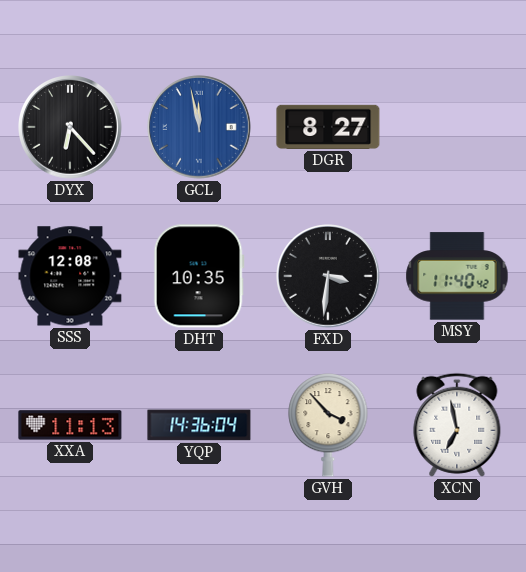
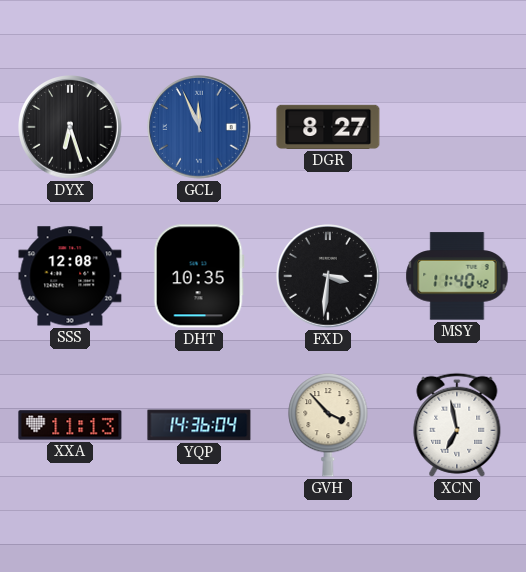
DYX: 6:23 -> 6:27
GCL: 11:58 -> 11:56
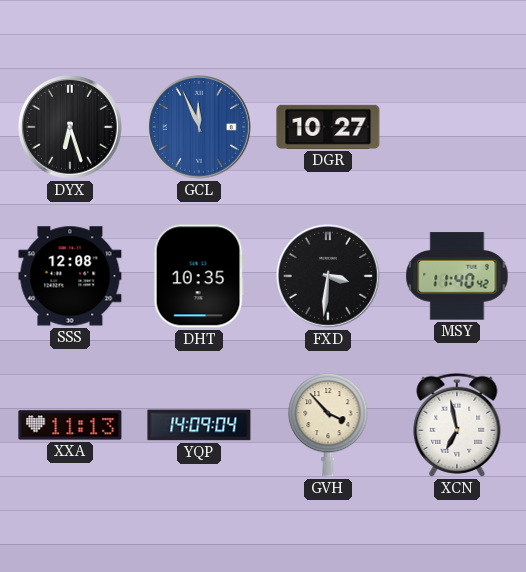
DGR: 8:27 -> 10:27
YQP: 14:36 -> 14:09
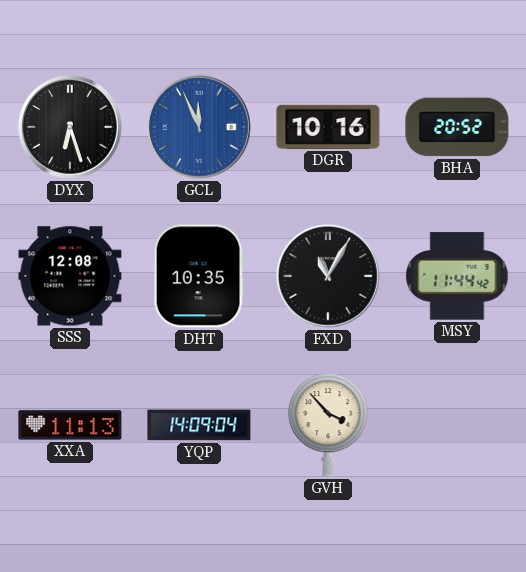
DGR: 10:27 -> 10:16
BHA: none -> 20:52
FXD: 3:31 -> 11:05
MSY: 11:40 -> 11:44
XCN: 6:58 -> none
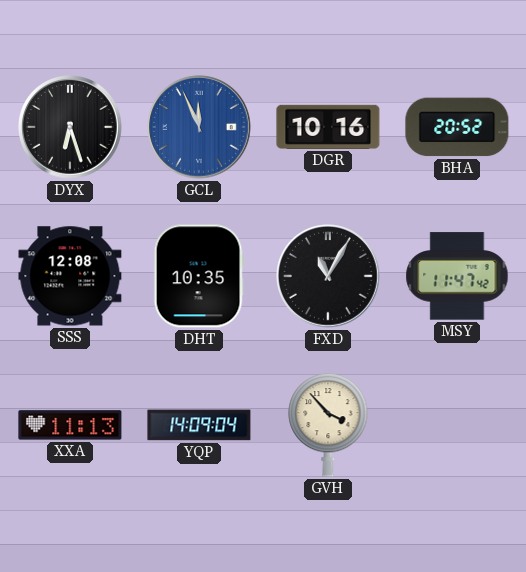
MSY: 11:44 -> 11:47
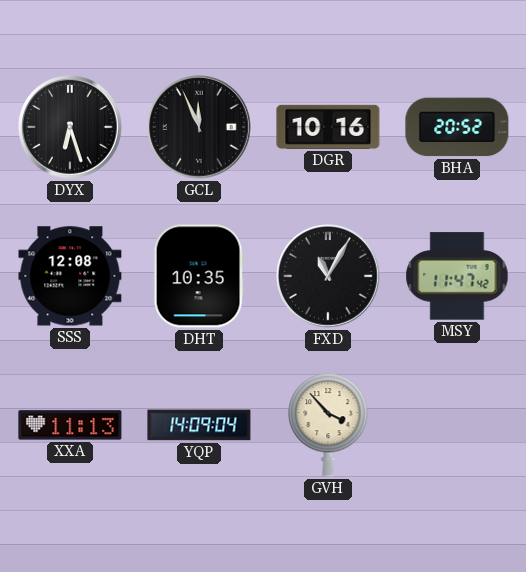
GCL dial: blue -> black
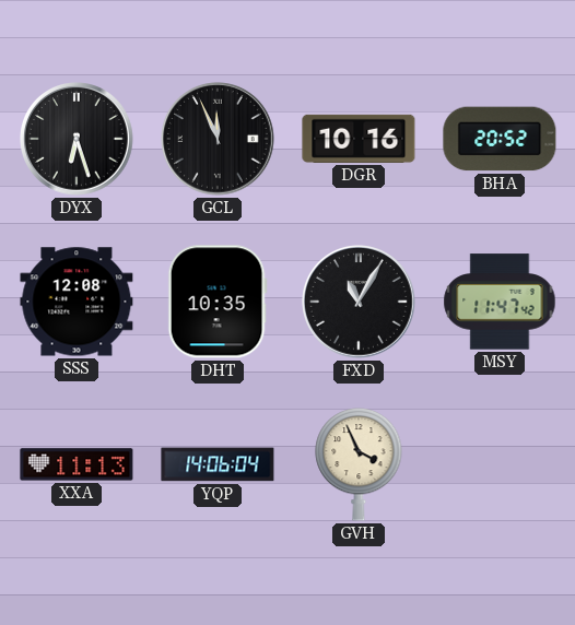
YQP: 14:09 -> 14:06
GVH: 3:53 -> 3:56
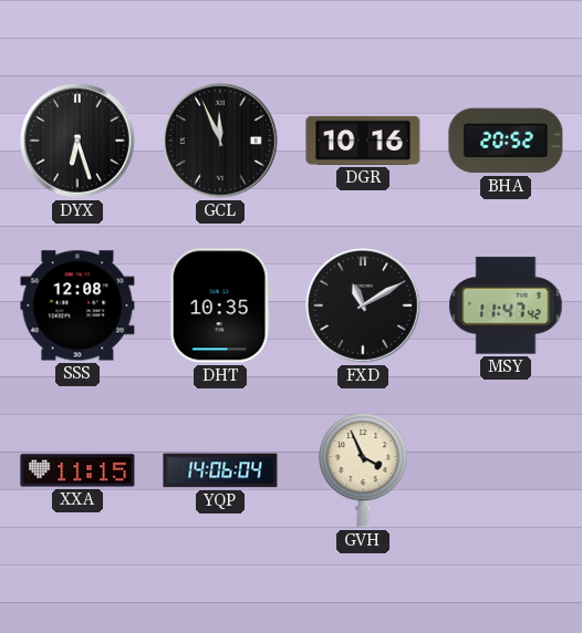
FXD: 11:05 -> 11:10
XXA: 11:13 -> 11:15
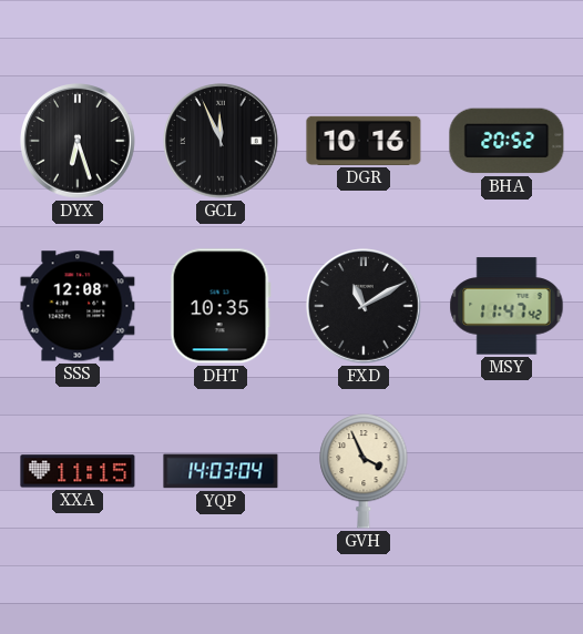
YQP: 14:06 -> 14:03
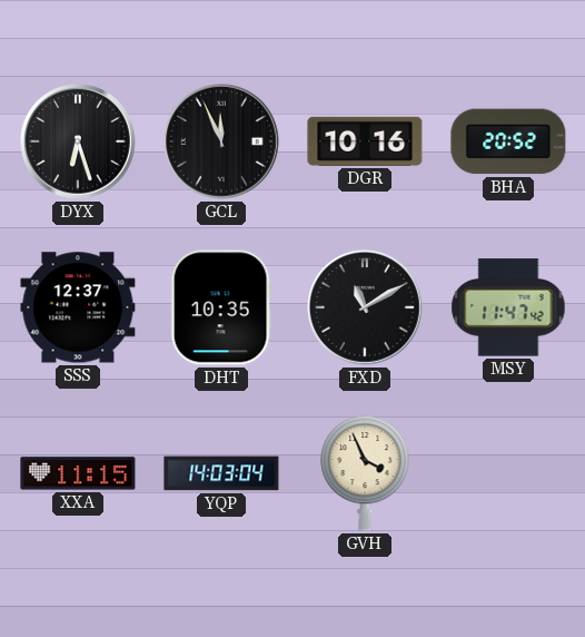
SSS: 12:08 -> 12:37
